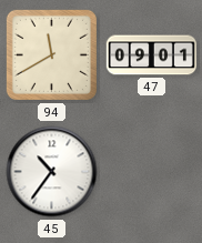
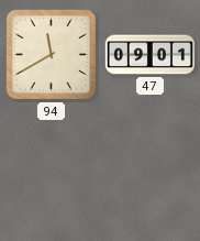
45: 10:36 -> none
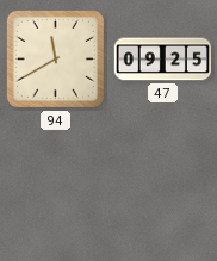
47: 09:01 -> 09:25
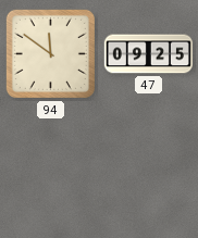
94: 11:40 -> 11:51
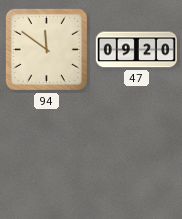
47: 09:25 -> 09:20
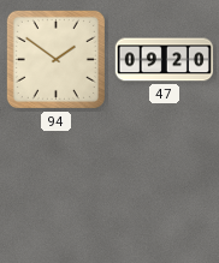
94: 11:51 -> 1:51
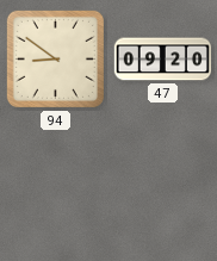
94: 1:51 -> 8:51
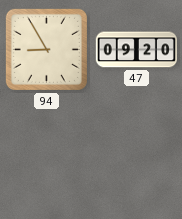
94: 8:51 -> 8:55
